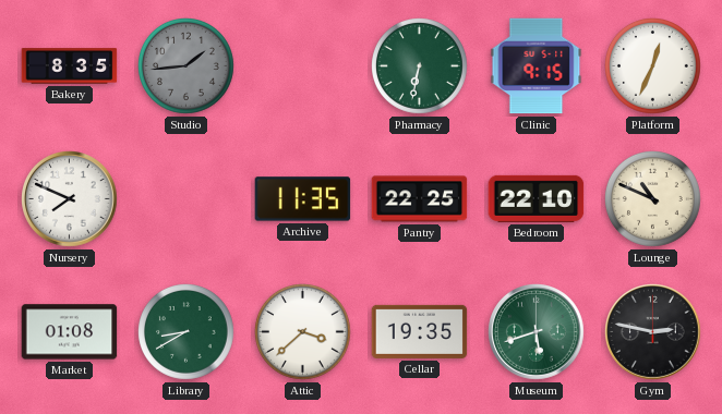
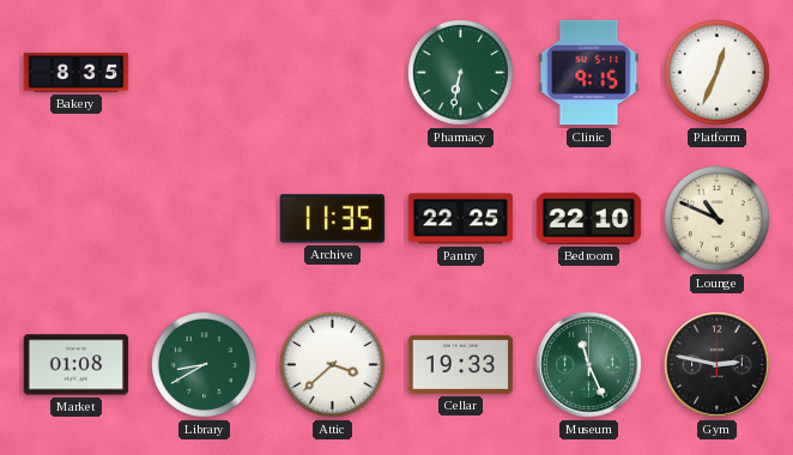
Studio: 1:44 -> none
Nursery: 7:49 -> none
Cellar: 19:35 -> 19:33
Museum: 5:42 -> 11:26
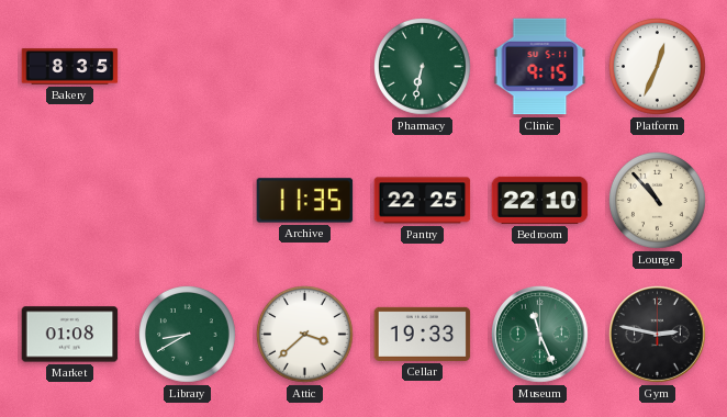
Lounge: 10:49 -> 10:53
